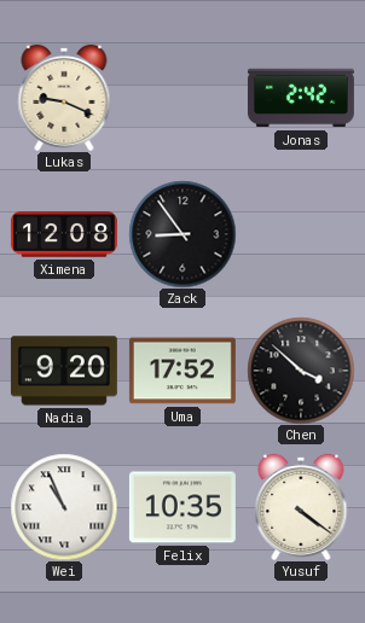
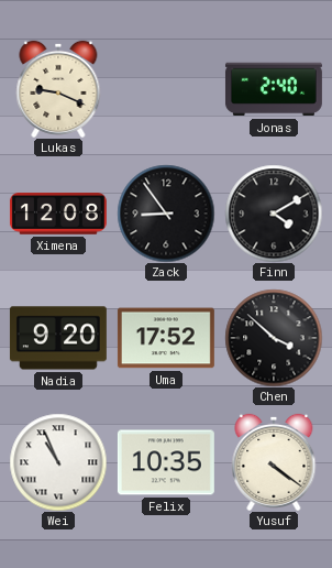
Jonas: 2:42 -> 2:40
Finn: none -> 4:10
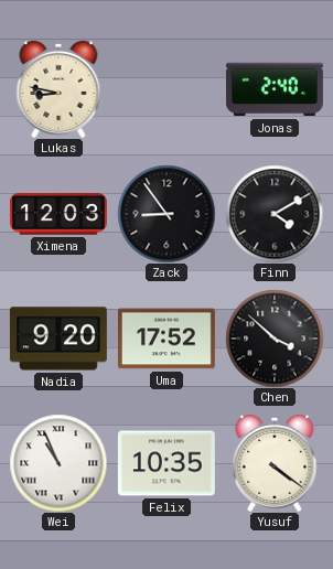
Lukas: 9:19 -> 8:47
Ximena: 12:08 -> 12:03
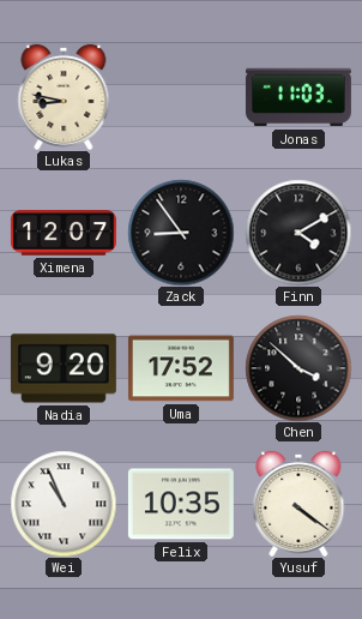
Jonas: 2:40 -> 11:03
Ximena: 12:03 -> 12:07
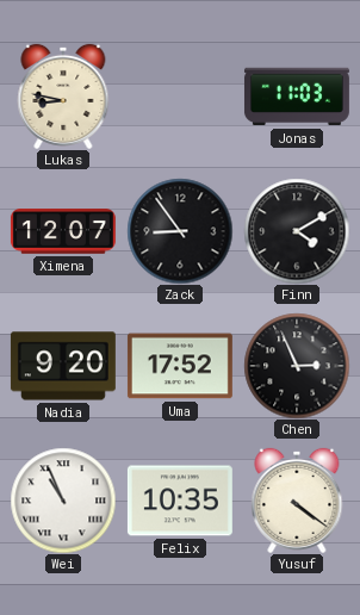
Chen: 3:52 -> 2:56
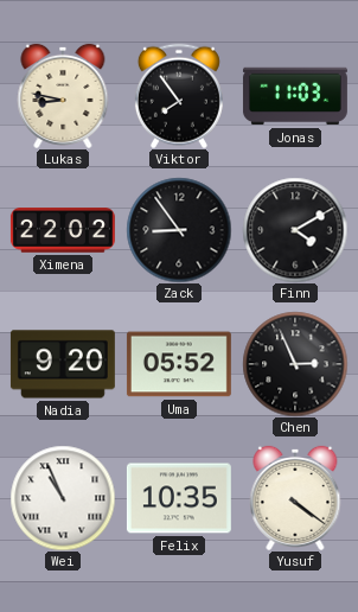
Viktor: none -> 7:54
Ximena: 12:07 -> 22:02
Uma: 17:52 -> 05:52
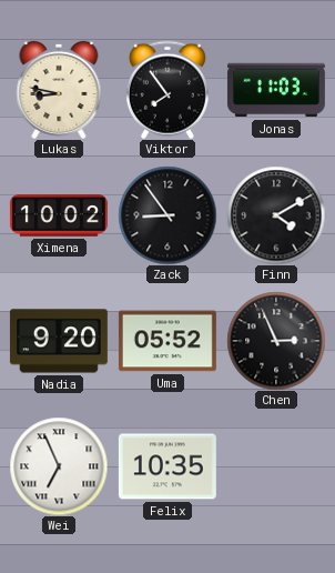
Ximena: 22:02 -> 10:02
Wei: 10:56 -> 6:56
Yusuf: 4:21 -> none
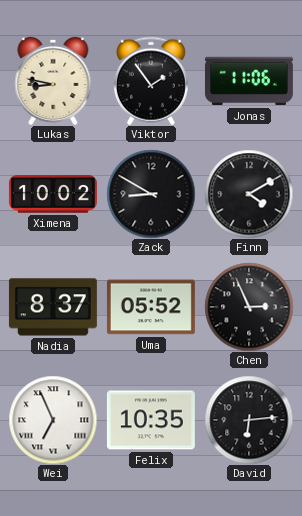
Viktor: 7:54 -> 1:54
Jonas: 11:03 -> 11:06
Zack: 8:54 -> 8:50
Nadia: 9:20 -> 8:37
David: none -> 6:14
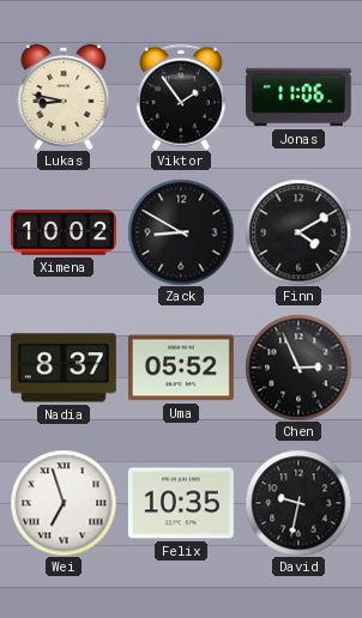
Wei: 6:56 -> 6:57
David: 6:14 -> 9:32
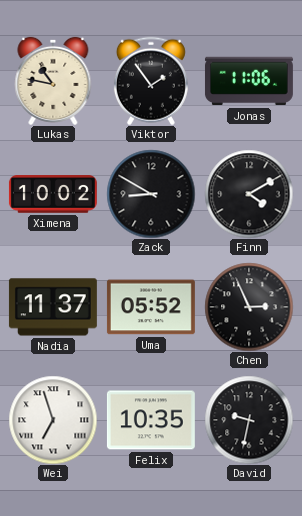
Lukas: 8:47 -> 10:47
Nadia: 8:37 -> 11:37
